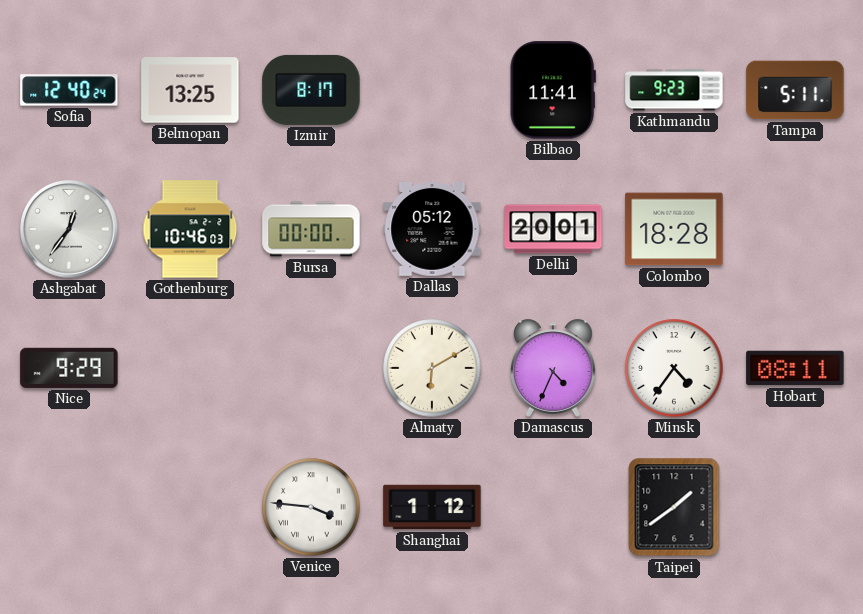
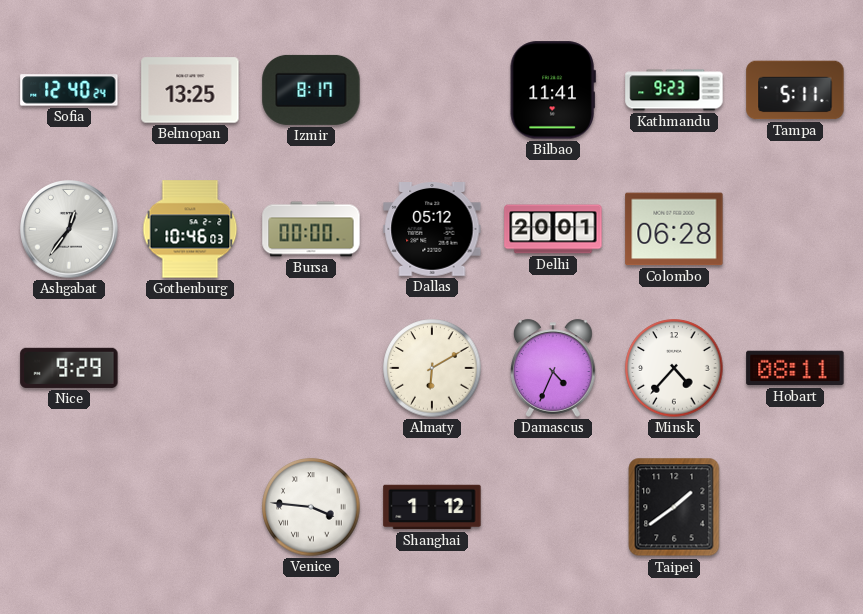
Colombo: 18:28 -> 06:28
Minsk: 4:36 -> 4:37
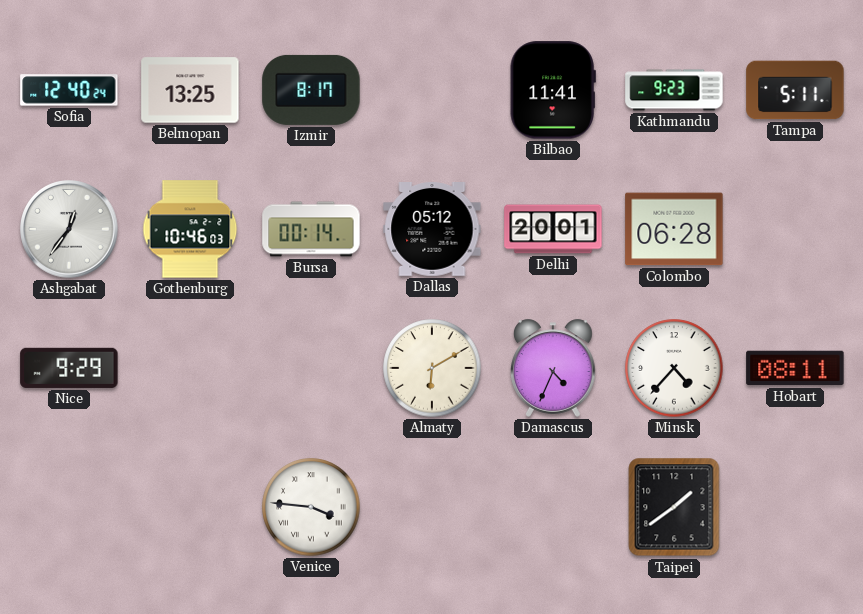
Bursa: 00:00 -> 00:14
Shanghai: 1:12 -> none
